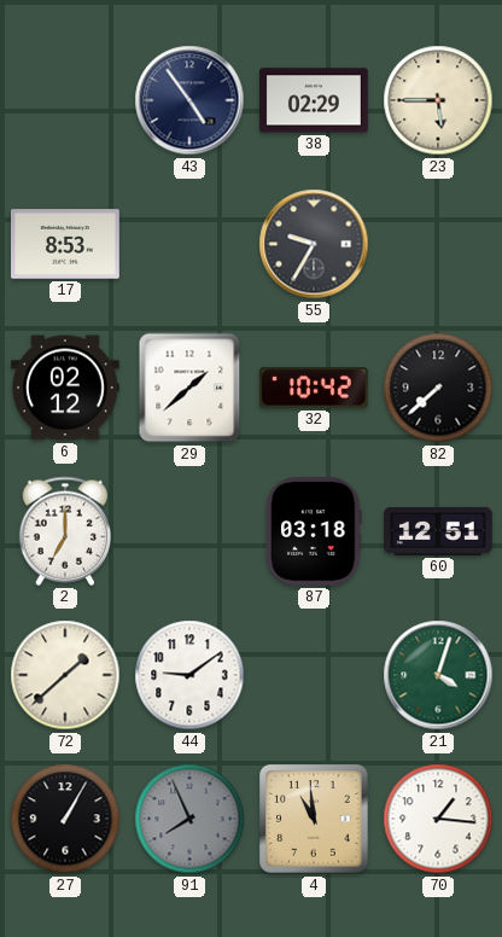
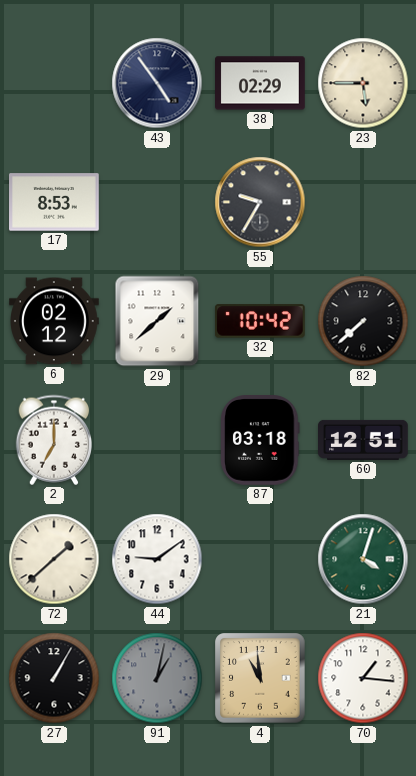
91: 7:56 -> 1:02
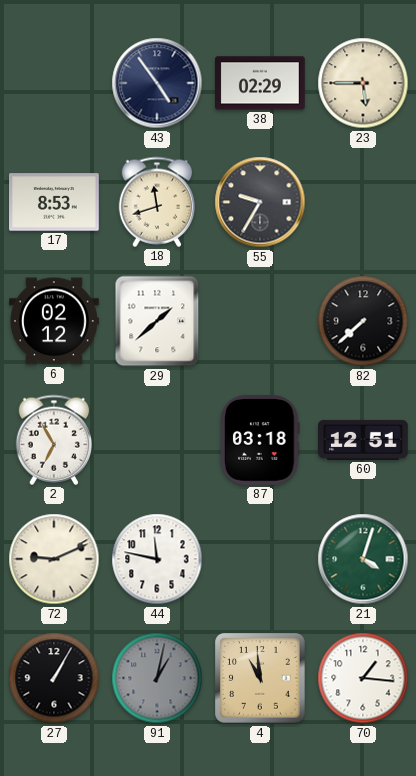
18: none -> 11:42
32: 10:42 -> none
2: 7:00 -> 6:55
72: 1:38 -> 9:11
44: 9:09 -> 11:47
